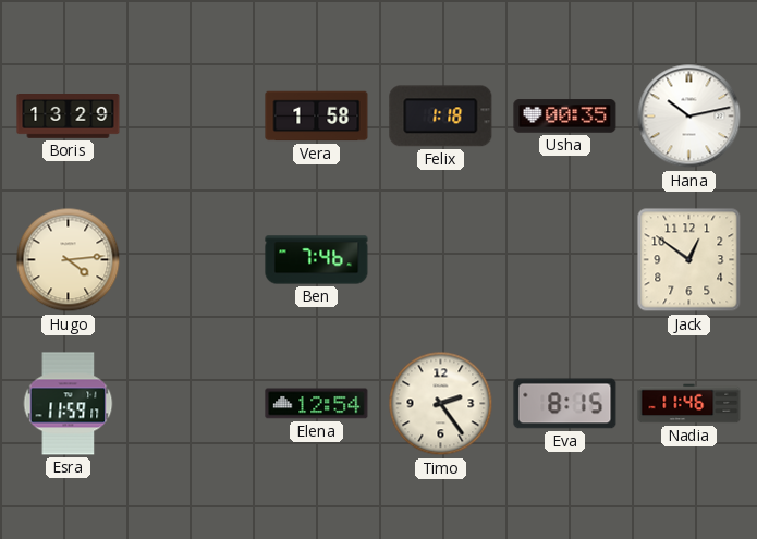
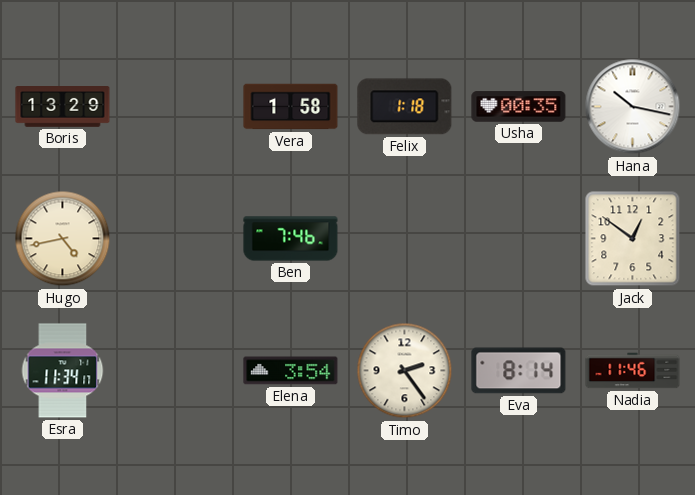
Hana: 10:13 -> 10:17
Hugo: 4:14 -> 4:43
Esra: 11:59 -> 11:34
Elena: 12:54 -> 3:54
Eva: 8:15 -> 8:14
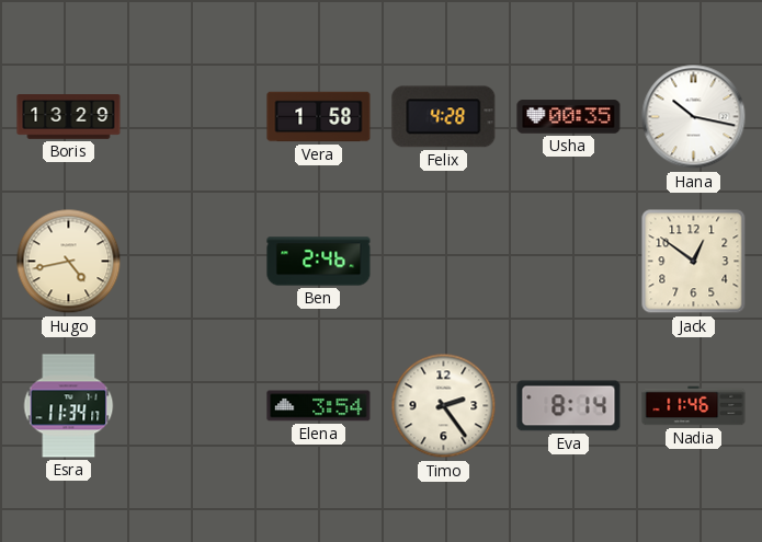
Felix: 1:18 -> 4:28
Ben: 7:46 -> 2:46
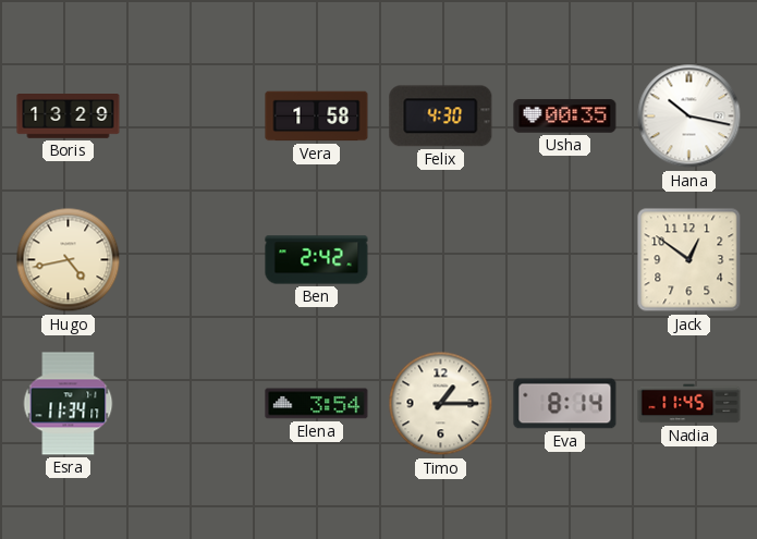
Felix: 4:28 -> 4:30
Ben: 2:46 -> 2:42
Timo: 2:24 -> 1:15
Nadia: 11:46 -> 11:45
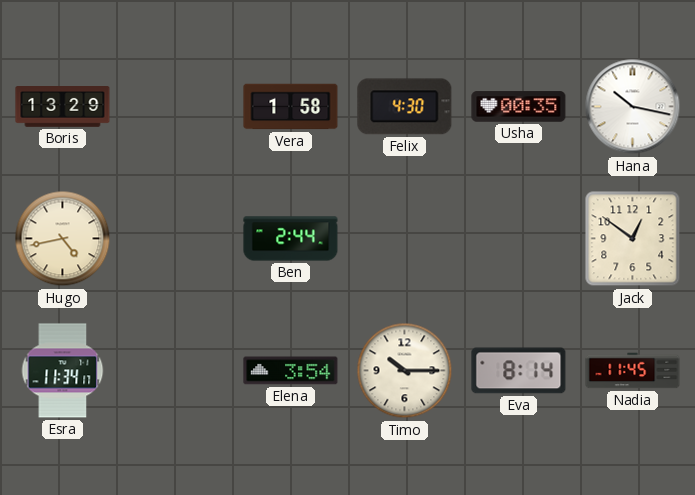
Ben: 2:42 -> 2:44
Timo: 1:15 -> 10:15
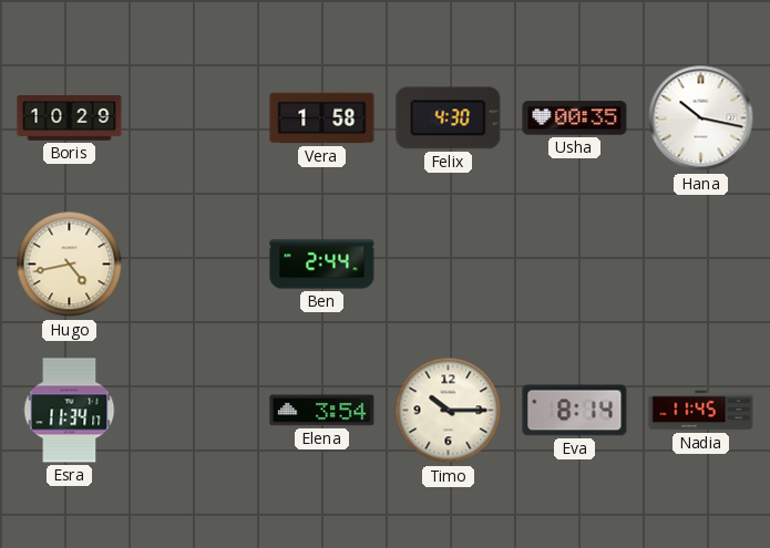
Boris: 13:29 -> 10:29
Jack: 12:51 -> none
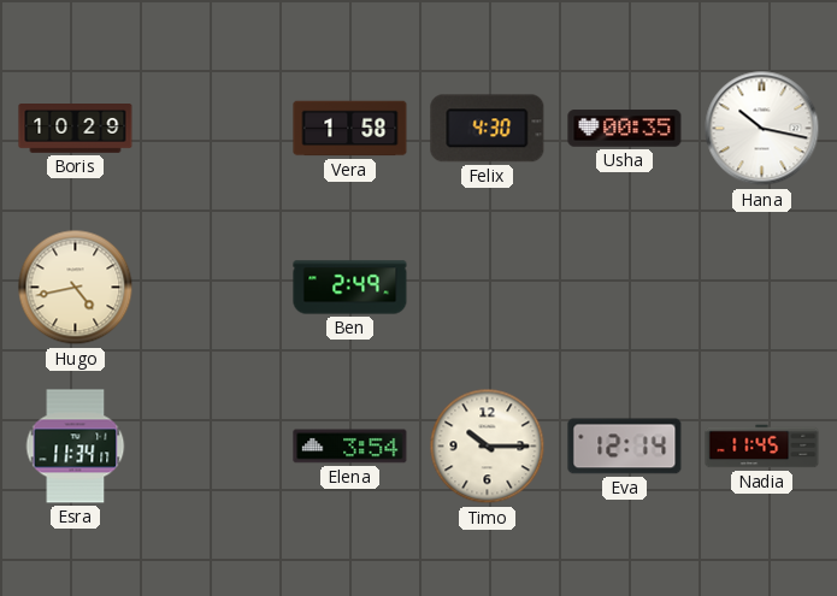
Ben: 2:44 -> 2:49
Eva: 8:14 -> 12:14
